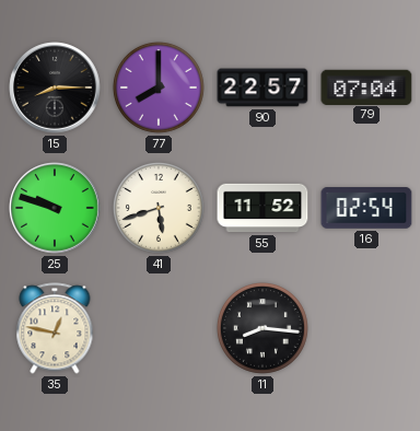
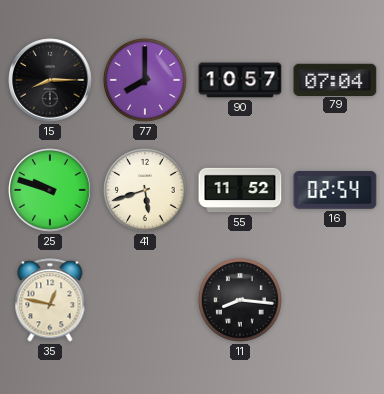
90: 22:57 -> 10:57
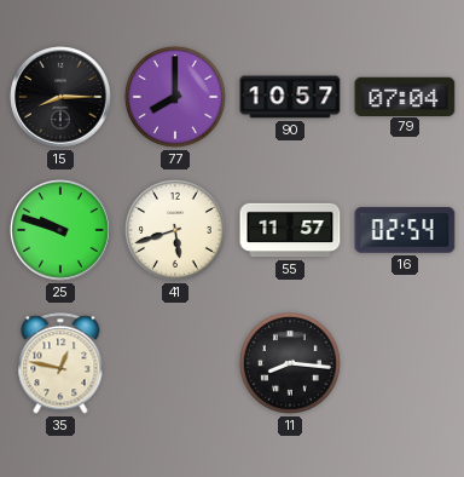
55: 11:52 -> 11:57
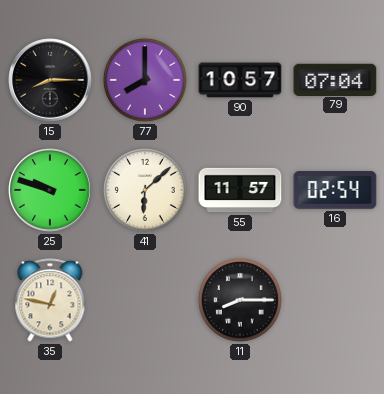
41: 5:42 -> 6:08
11: 8:16 -> 8:15
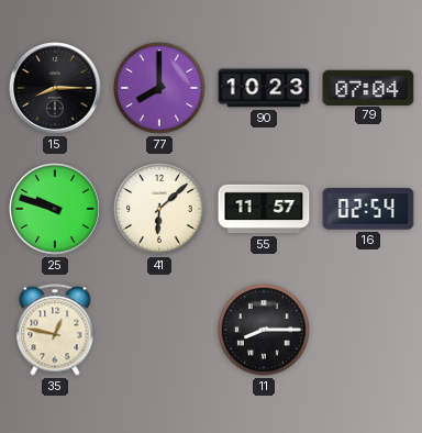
90: 10:57 -> 10:23
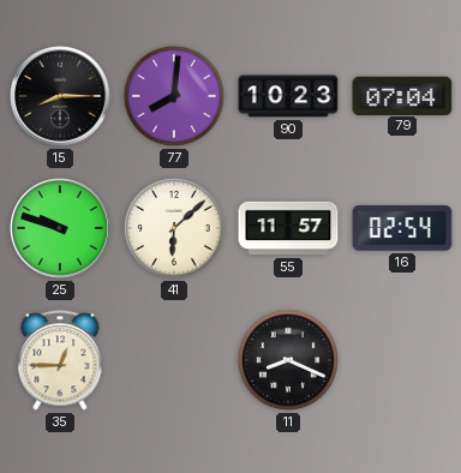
77: 8:00 -> 8:01
35: 12:47 -> 12:45
11: 8:15 -> 8:19
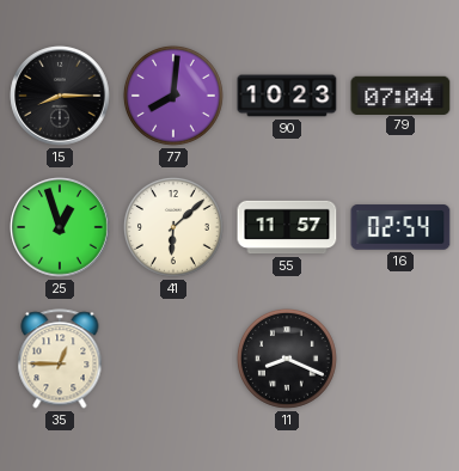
25: 9:48 -> 12:57
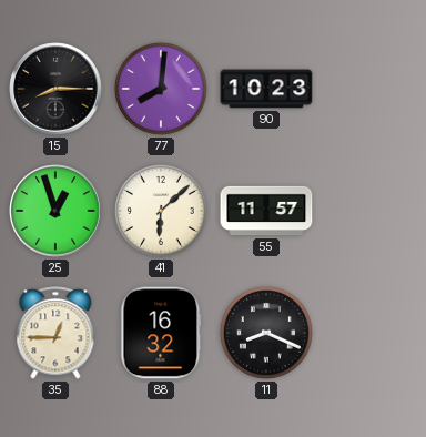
79: 07:04 -> none
16: 02:54 -> none
88: none -> 16:32
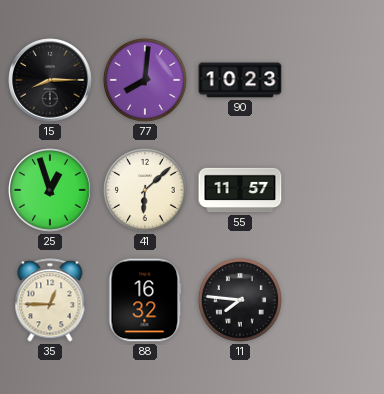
11: 8:19 -> 7:46
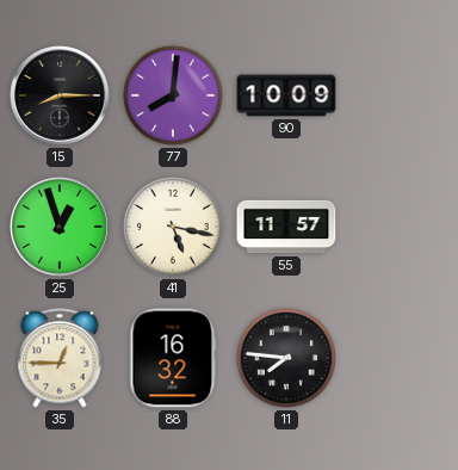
90: 10:23 -> 10:09
41: 6:08 -> 5:17
